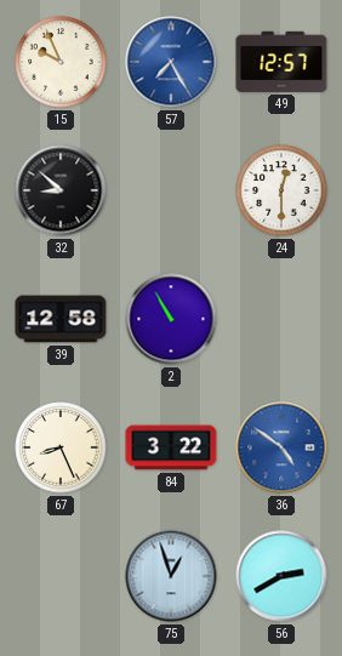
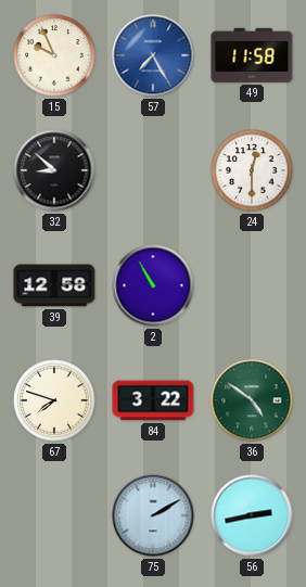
49: 12:57 -> 11:58
67: 8:26 -> 7:48
36 dial: blue -> green
75: 12:57 -> 2:10
56: 2:40 -> 2:43
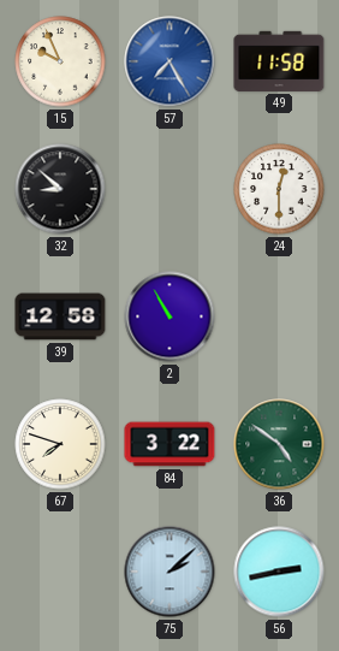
75: 2:10 -> 2:08
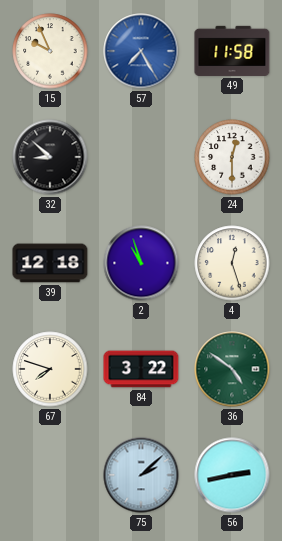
39: 12:58 -> 12:18
2: 10:55 -> 10:57
4: none -> 12:27
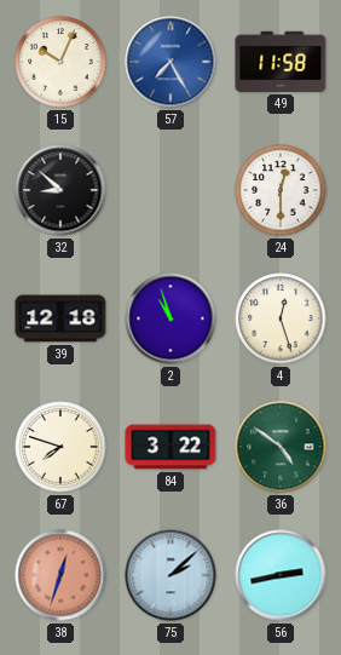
15: 9:56 -> 10:04
38: none -> 12:33
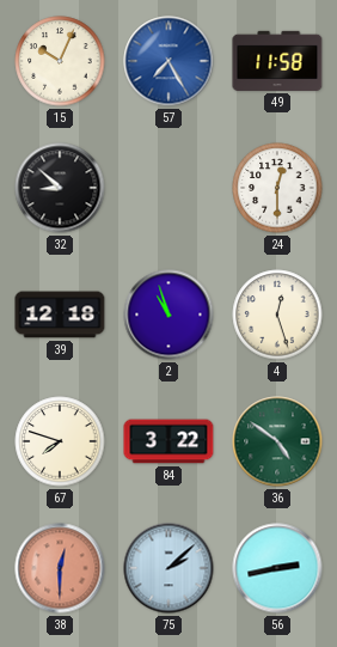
38: 12:33 -> 12:30
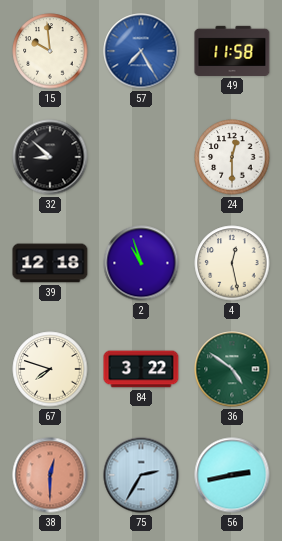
15: 10:04 -> 9:59
4: 12:27 -> 12:28
75: 2:08 -> 2:35
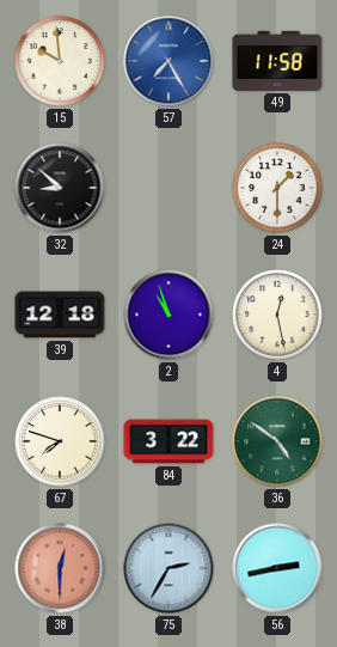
24: 12:30 -> 1:30
